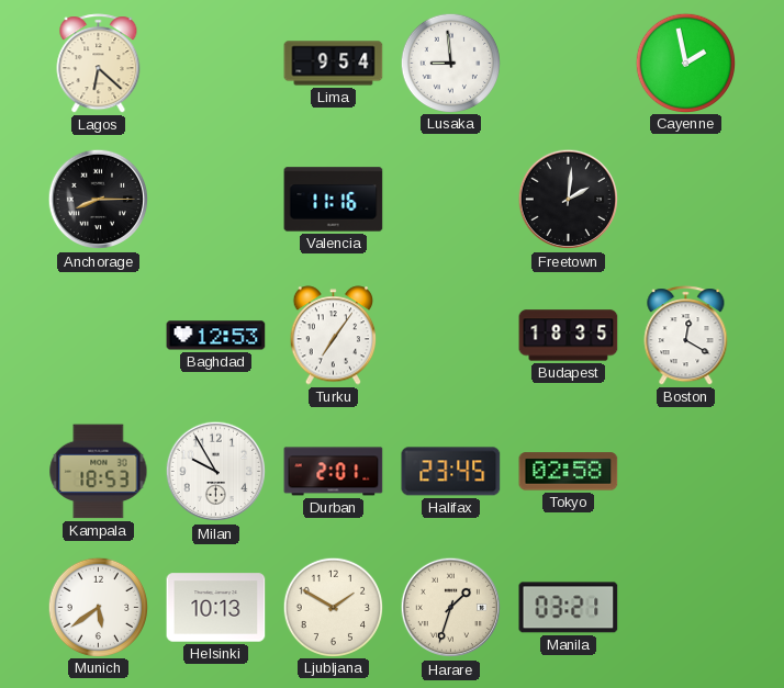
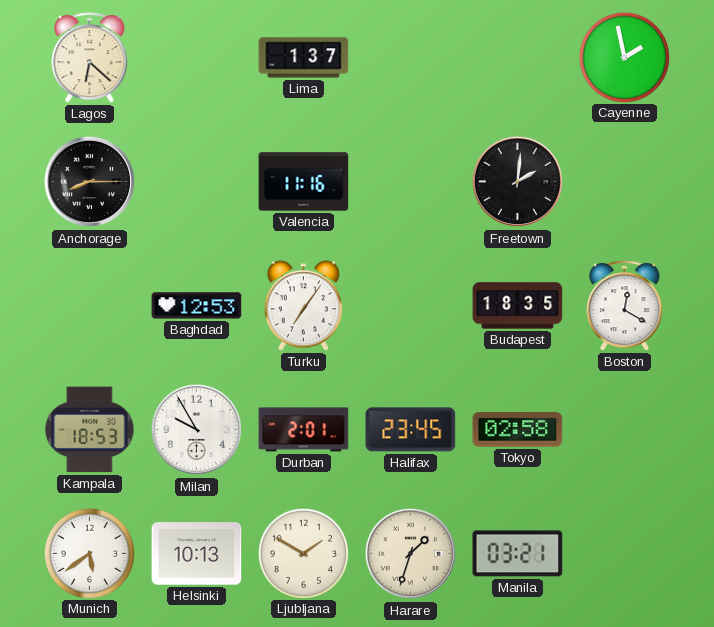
Lima: 9:54 -> 1:37
Lusaka: 8:59 -> none
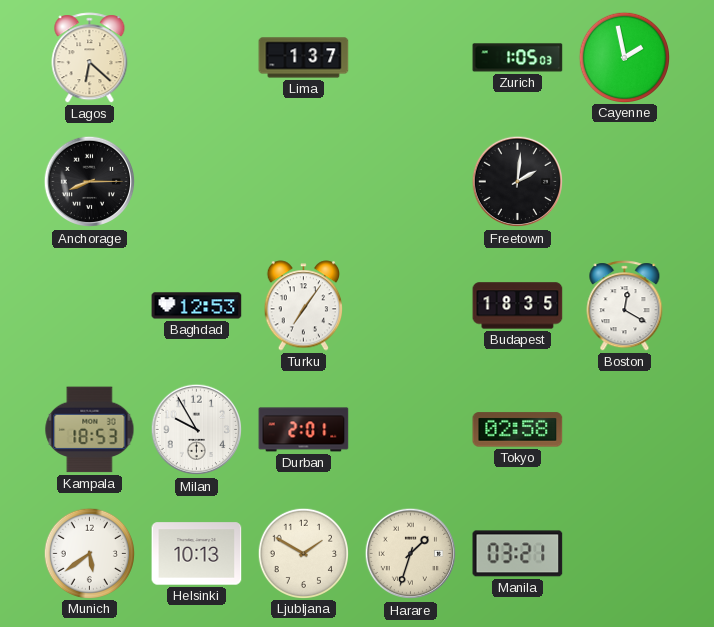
Zurich: none -> 1:05
Valencia: 11:16 -> none
Halifax: 23:45 -> none
